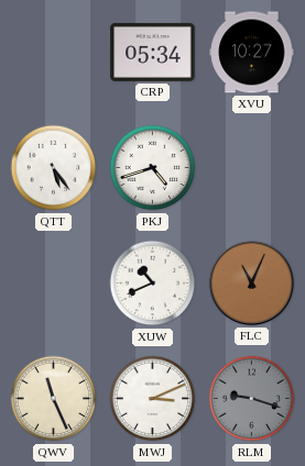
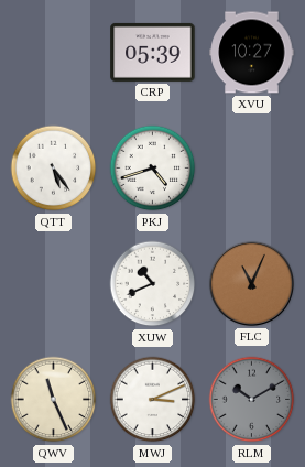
CRP: 05:34 -> 05:39
RLM: 9:18 -> 10:10
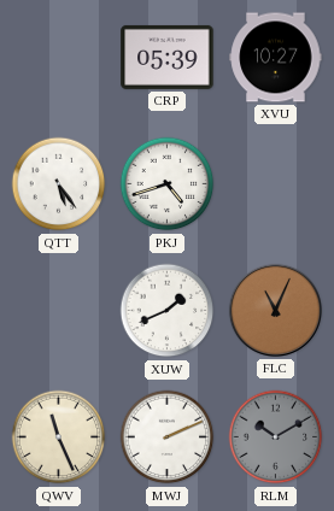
XUW: 10:41 -> 1:41
MWJ: 3:11 -> 2:11
